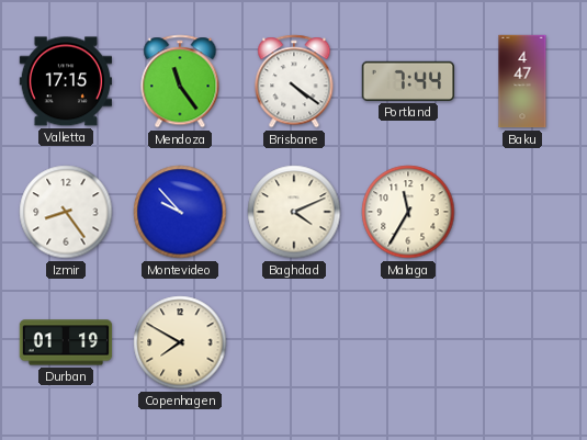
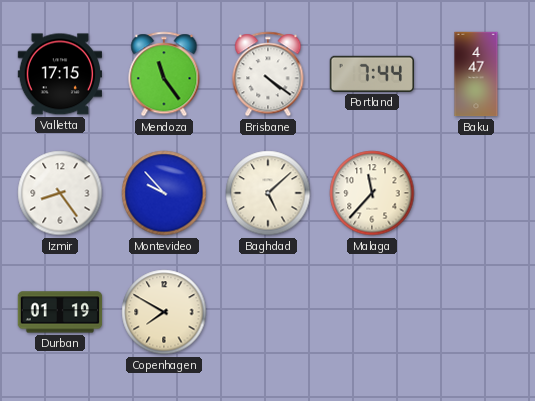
Baghdad: 4:11 -> 5:08
Malaga: 11:35 -> 11:37
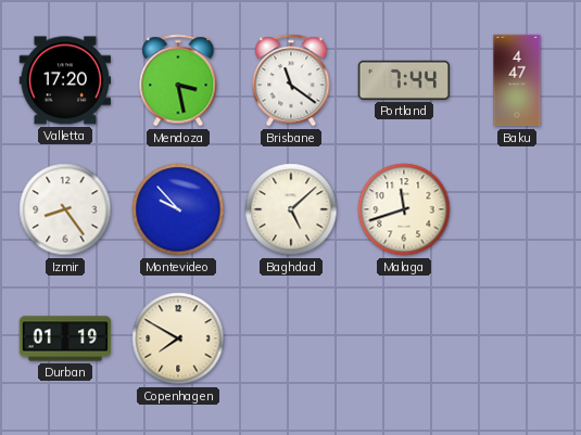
Valletta: 17:15 -> 17:20
Mendoza: 11:24 -> 3:28
Brisbane: 4:21 -> 11:21
Malaga: 11:37 -> 11:42
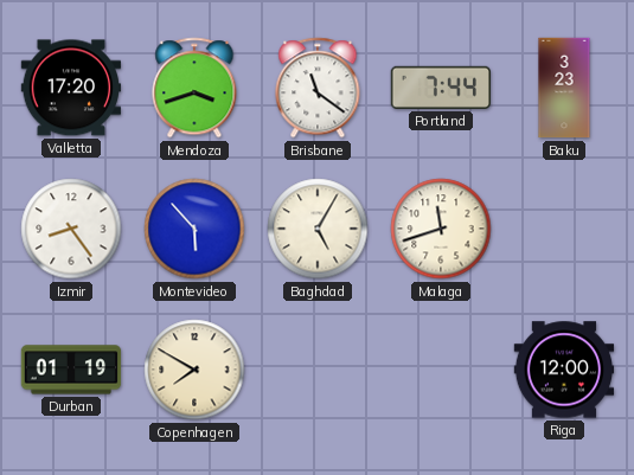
Mendoza: 3:28 -> 3:42
Baku: 4:47 -> 3:23
Montevideo: 9:53 -> 5:53
Baghdad: 5:08 -> 5:05
Riga: none -> 12:00
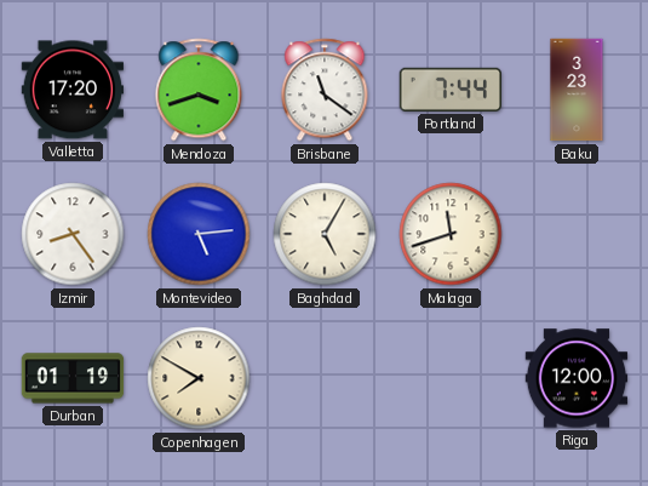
Montevideo: 5:53 -> 5:14
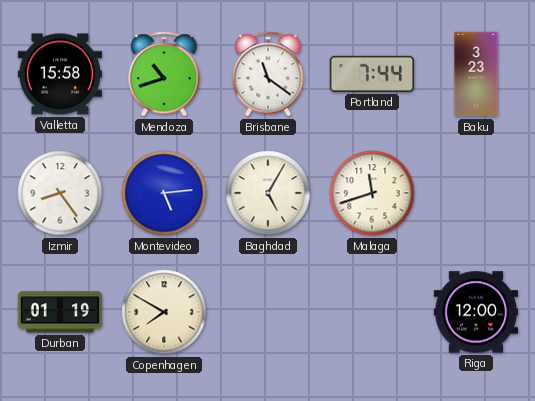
Valletta: 17:20 -> 15:58
Mendoza: 3:42 -> 10:42
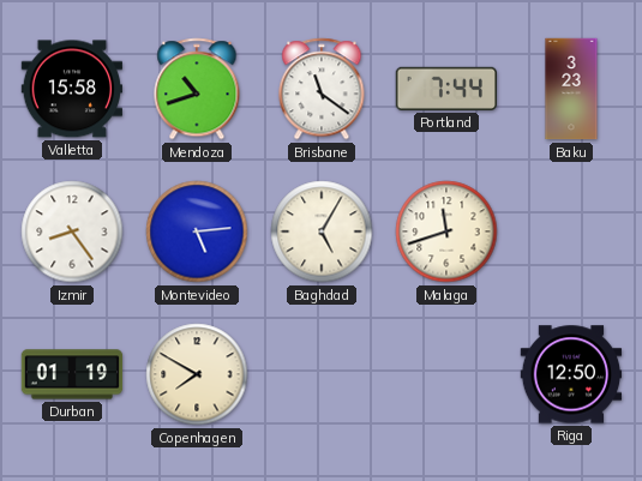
Riga: 12:00 -> 12:50
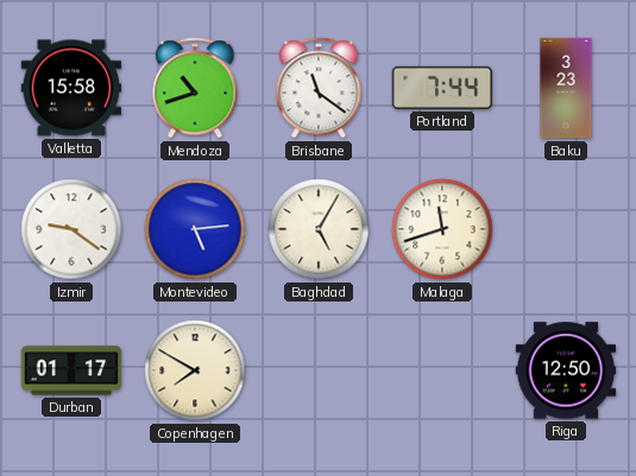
Izmir: 8:24 -> 9:21
Durban: 01:19 -> 01:17
